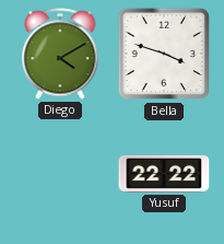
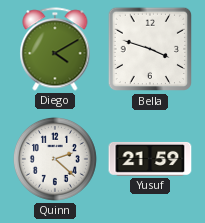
Quinn: none -> 2:22
Yusuf: 22:22 -> 21:59
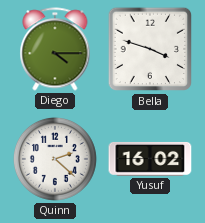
Diego: 4:10 -> 4:15
Yusuf: 21:59 -> 16:02
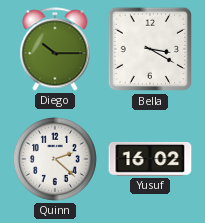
Diego: 4:15 -> 10:15
Bella: 3:48 -> 3:20
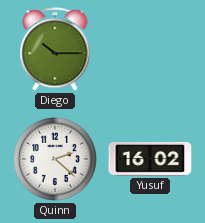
Bella: 3:20 -> none
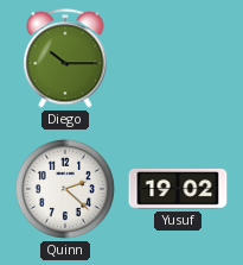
Yusuf: 16:02 -> 19:02
